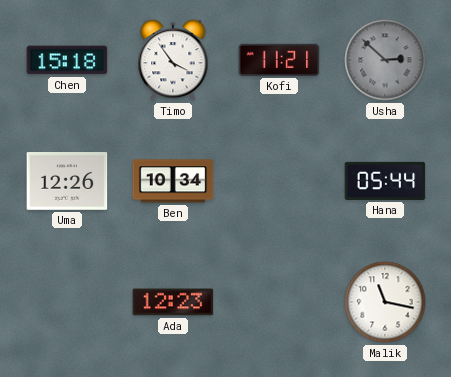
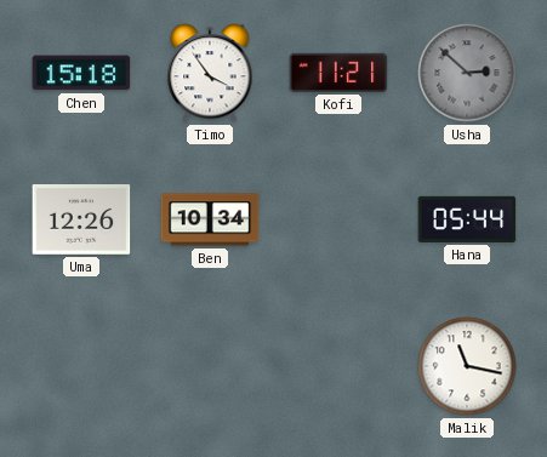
Ada: 12:23 -> none
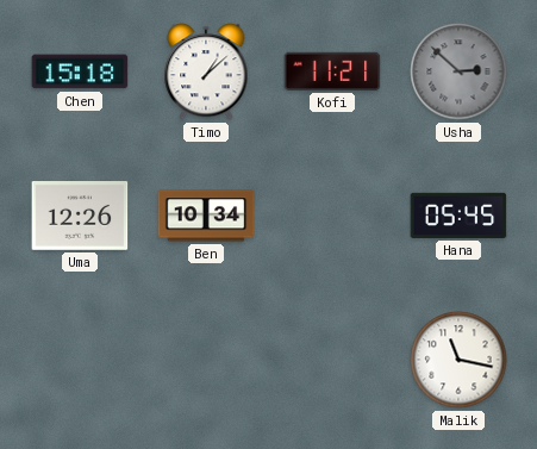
Timo: 3:54 -> 1:08
Hana: 05:44 -> 05:45
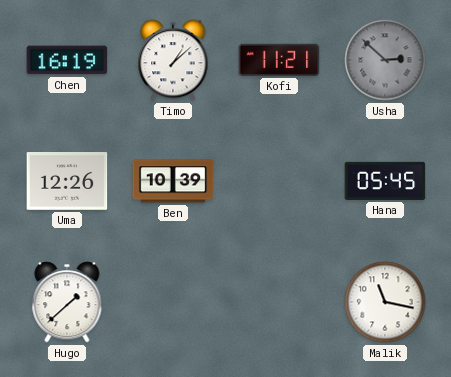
Chen: 15:18 -> 16:19
Ben: 10:34 -> 10:39
Hugo: none -> 1:38
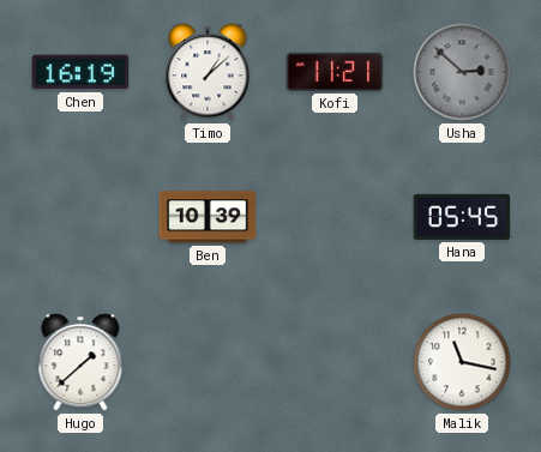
Uma: 12:26 -> none
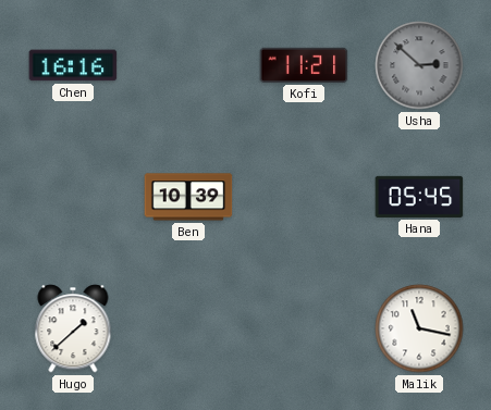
Chen: 16:19 -> 16:16
Timo: 1:08 -> none
